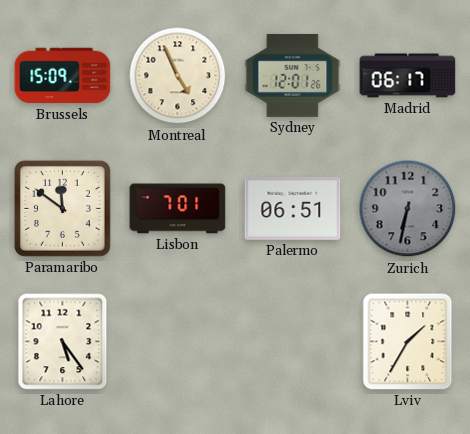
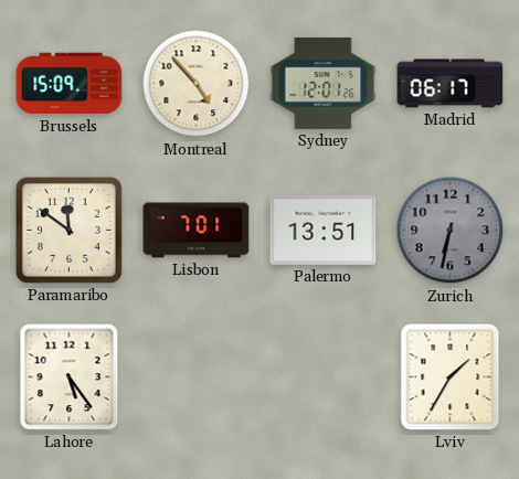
Montreal: 4:56 -> 4:53
Palermo: 06:51 -> 13:51
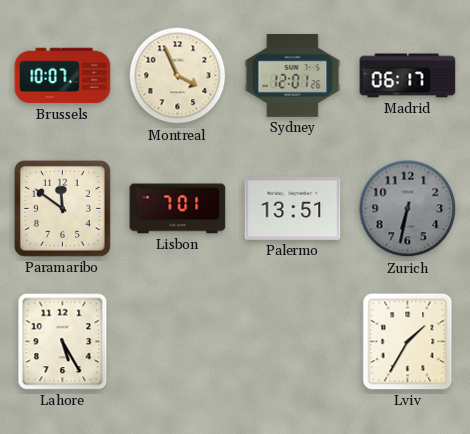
Brussels: 15:09 -> 10:07
Montreal: 4:53 -> 3:56
Lahore: 5:24 -> 5:25
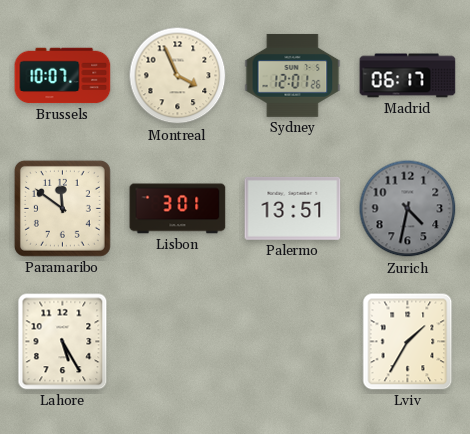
Lisbon: 7:01 -> 3:01
Zurich: 6:32 -> 4:32
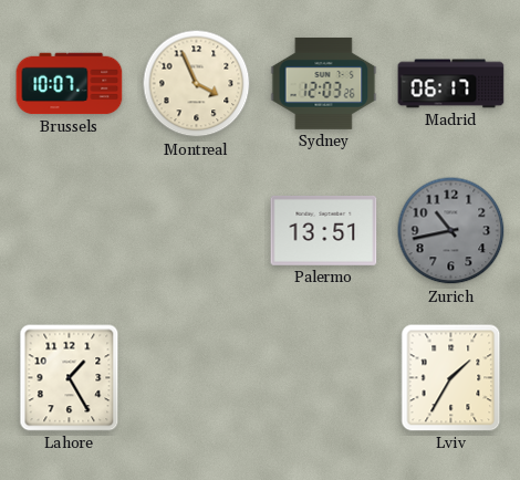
Sydney: 12:01 -> 12:03
Paramaribo: 11:51 -> none
Lisbon: 3:01 -> none
Zurich: 4:32 -> 10:43
Lahore: 5:25 -> 1:25
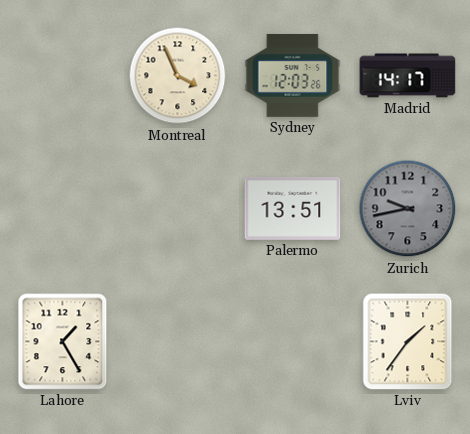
Brussels: 10:07 -> none
Madrid: 06:17 -> 14:17
Zurich: 10:43 -> 9:43
Lviv: 1:35 -> 1:36
